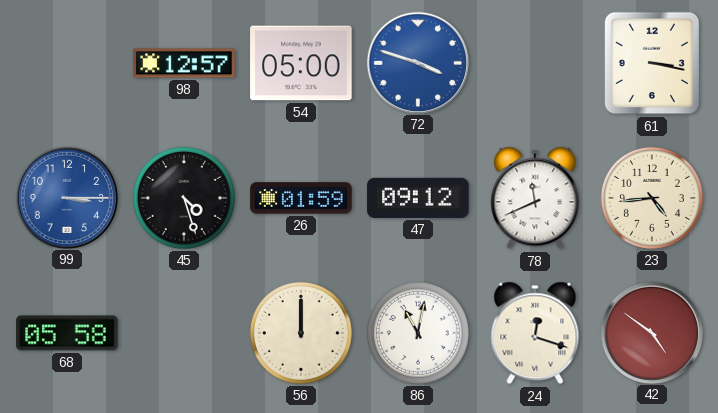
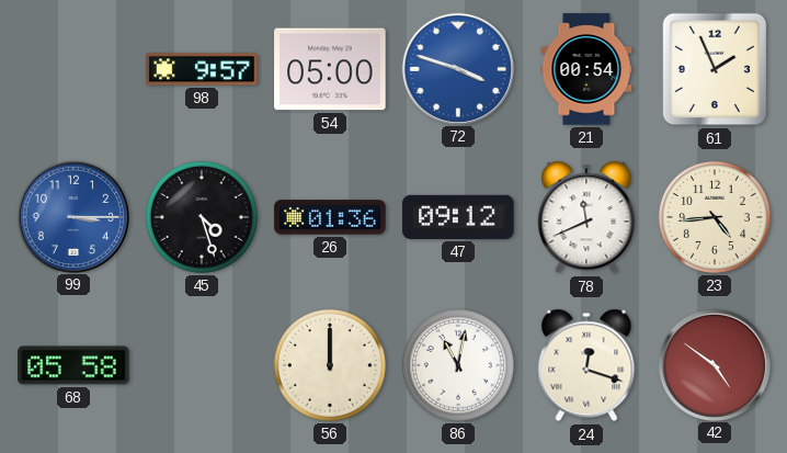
98: 12:57 -> 9:57
21: none -> 00:54
61: 3:17 -> 1:56
26: 01:59 -> 01:36
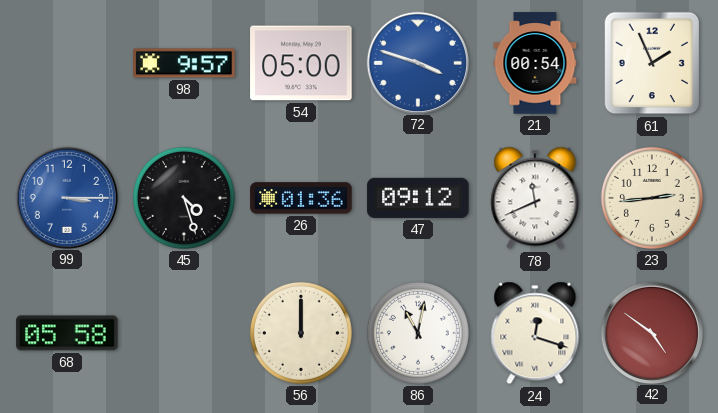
23: 4:44 -> 2:44
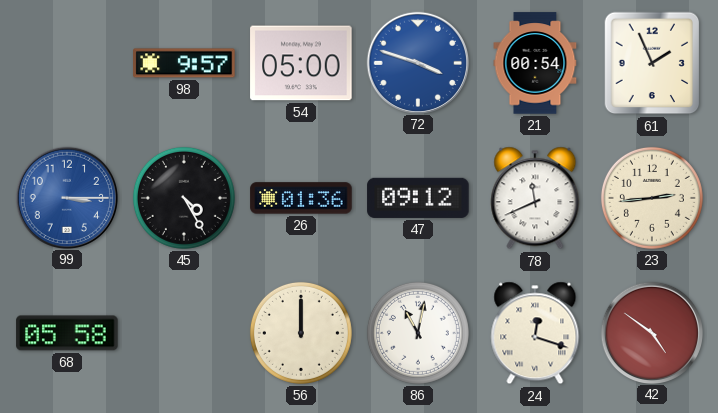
45: 4:27 -> 4:25
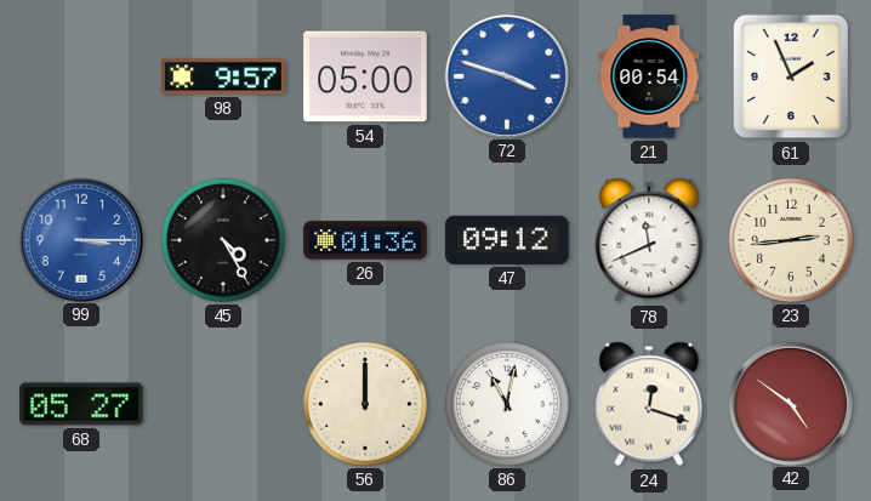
68: 05:58 -> 05:27
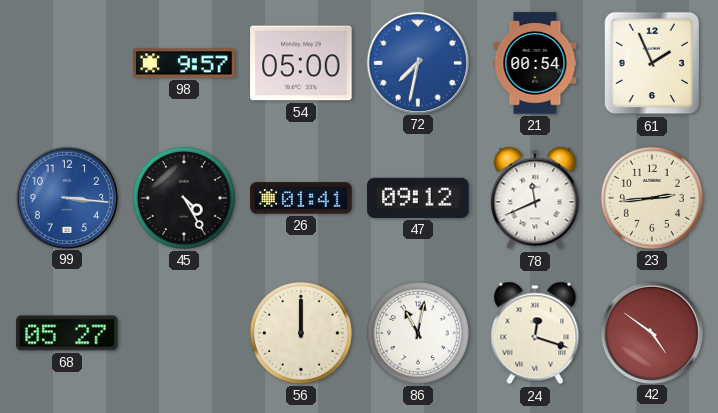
72: 3:48 -> 7:32
99: 3:15 -> 3:16
26: 01:36 -> 01:41
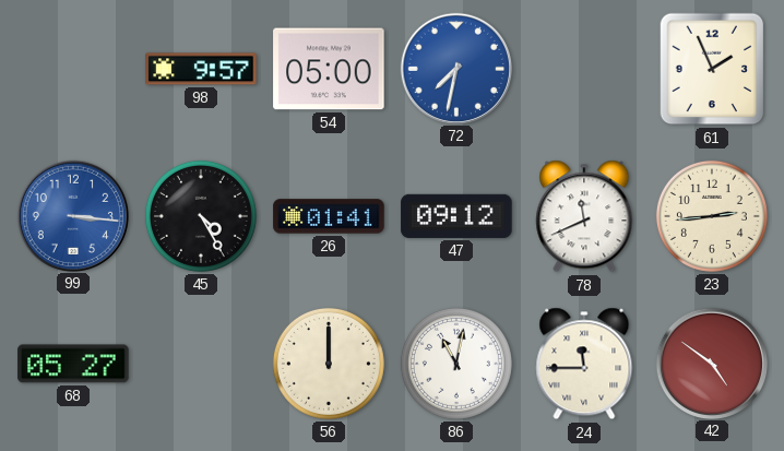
21: 00:54 -> none
24: 12:18 -> 11:45
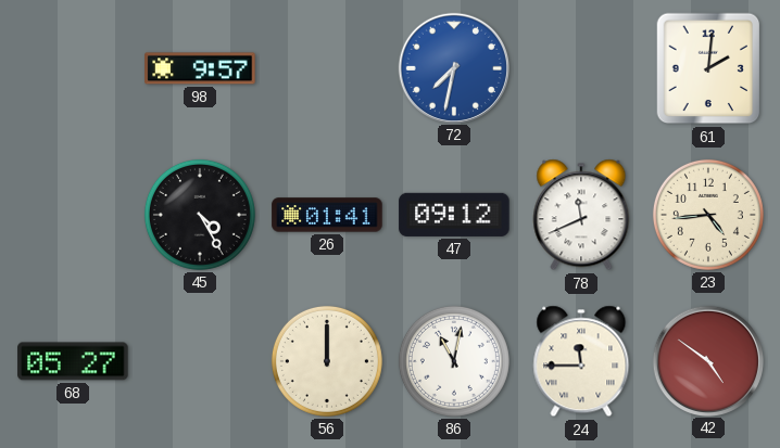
54: 05:00 -> none
61: 1:56 -> 2:01
99: 3:16 -> none
23: 2:44 -> 4:44
